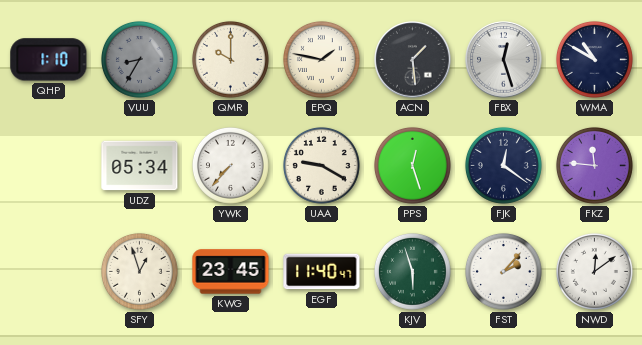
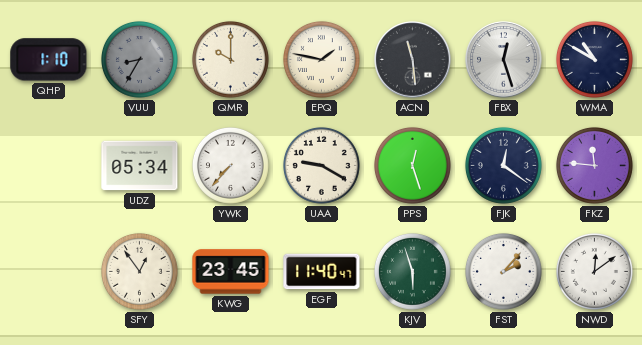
ACN: 1:29 -> 11:29
SFY: 12:57 -> 12:54
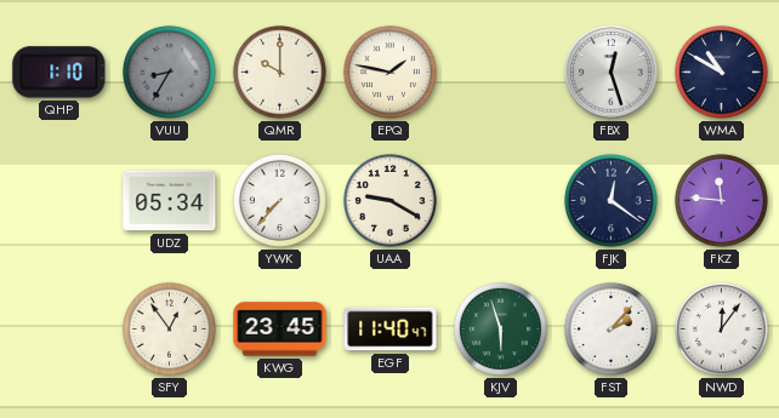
ACN: 11:29 -> none
PPS: 12:27 -> none
NWD: 12:09 -> 12:06
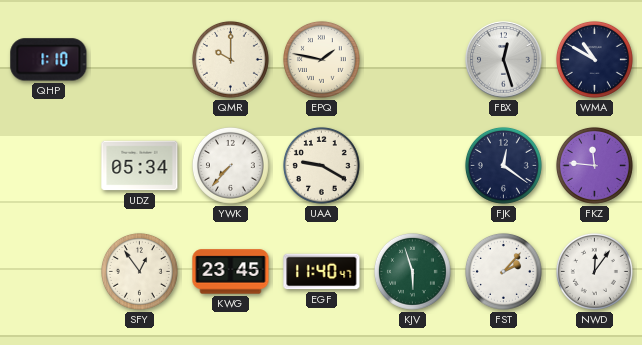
VUU: 8:35 -> none
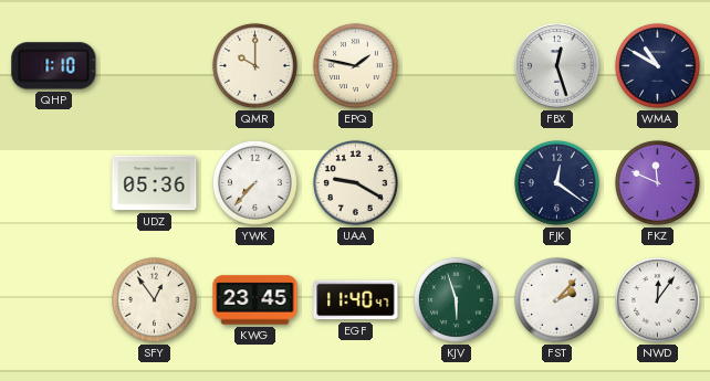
UDZ: 05:34 -> 05:36
FKZ: 11:46 -> 11:49
